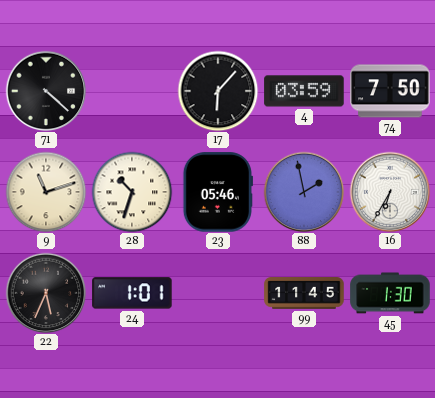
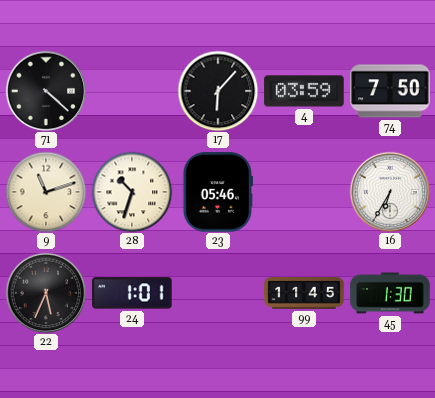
88: 1:58 -> none
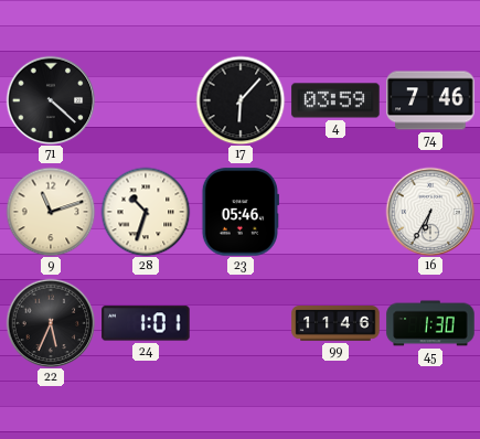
74: 7:50 -> 7:46
99: 11:45 -> 11:46
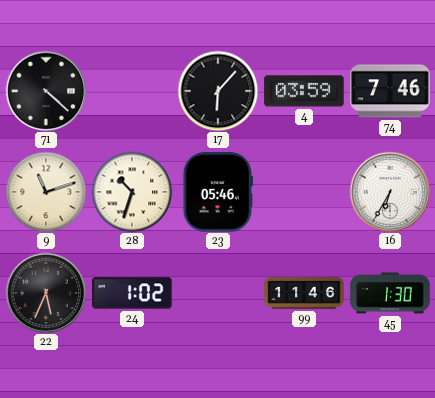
24: 1:01 -> 1:02
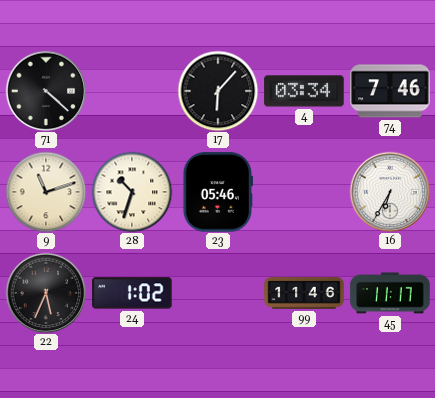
4: 03:59 -> 03:34
45: 1:30 -> 11:17
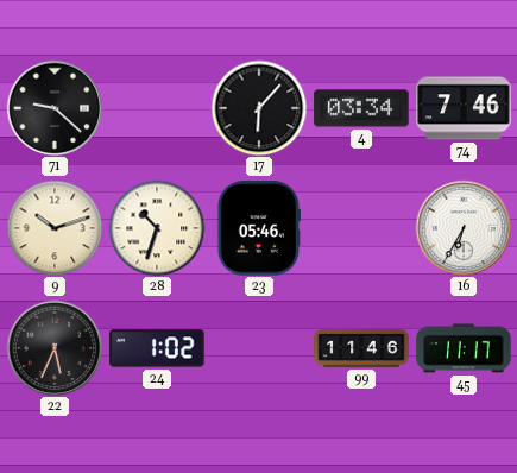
71: 4:22 -> 9:22
9: 11:12 -> 10:12
